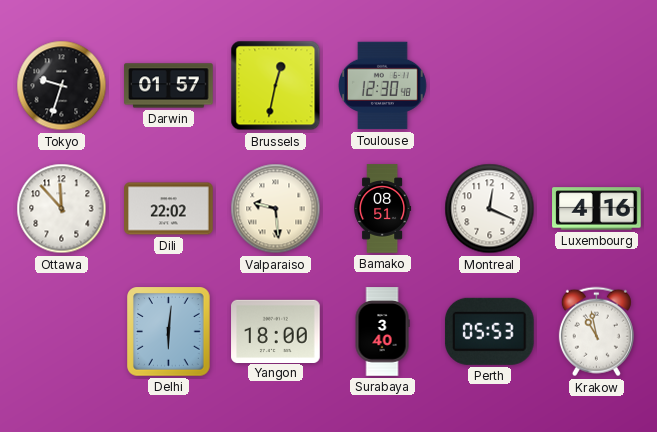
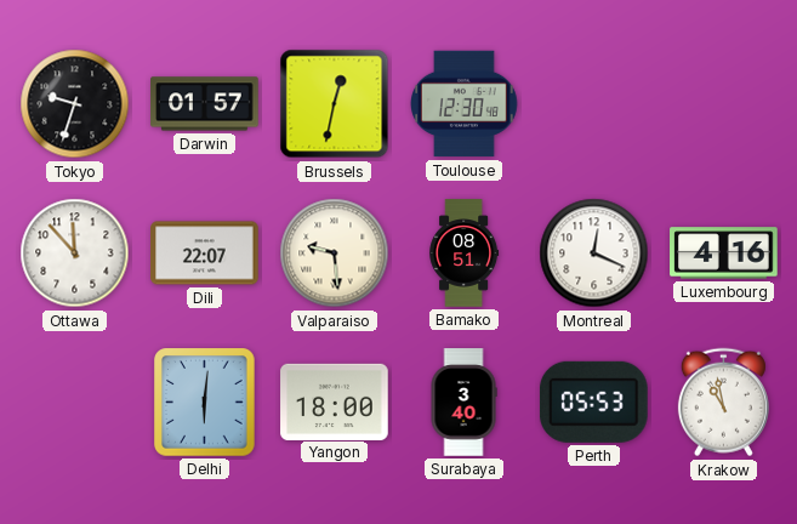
Dili: 22:02 -> 22:07
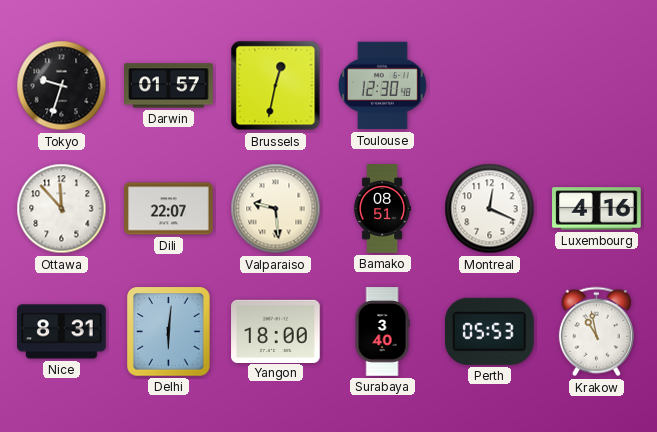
Nice: none -> 8:31
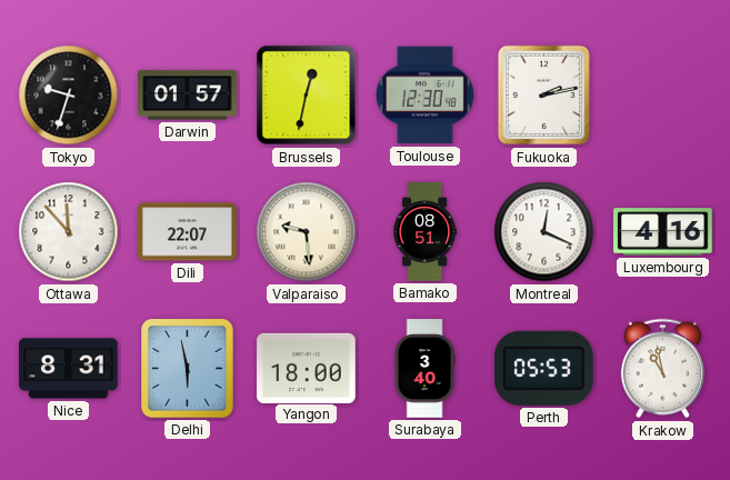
Fukuoka: none -> 2:13
Delhi: 6:01 -> 5:58
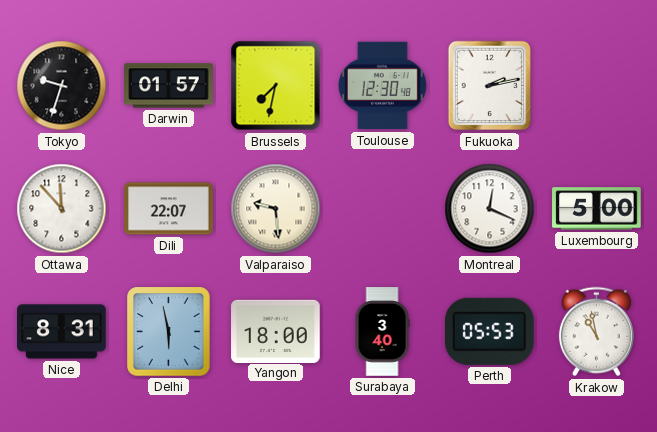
Brussels: 12:32 -> 7:32
Bamako: 08:51 -> none
Luxembourg: 4:16 -> 5:00
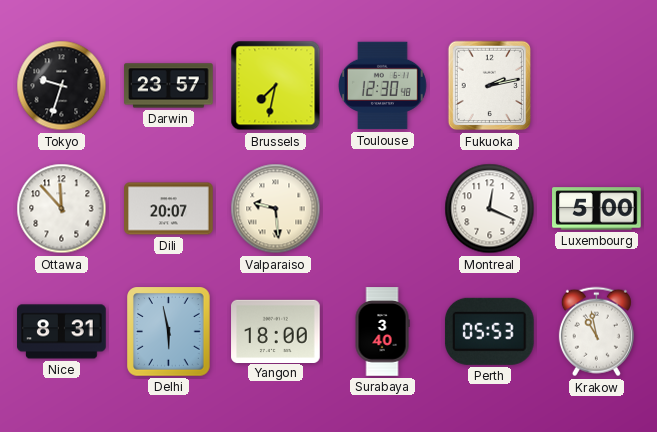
Darwin: 01:57 -> 23:57
Dili: 22:07 -> 20:07
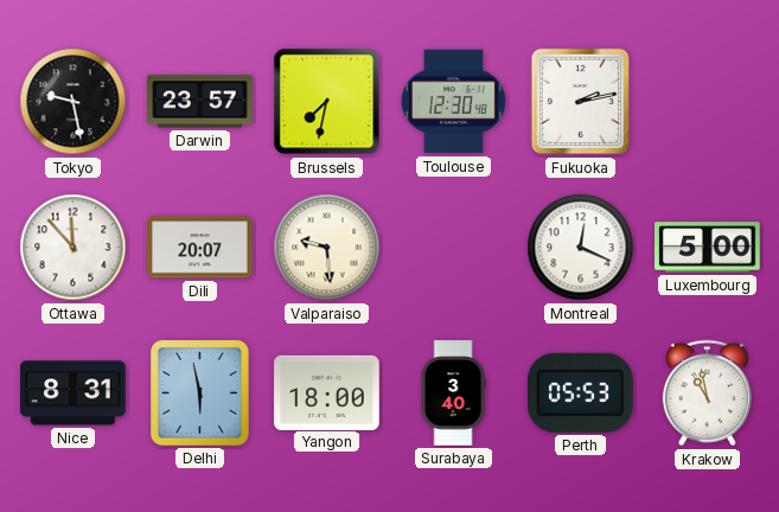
Tokyo: 9:33 -> 9:28
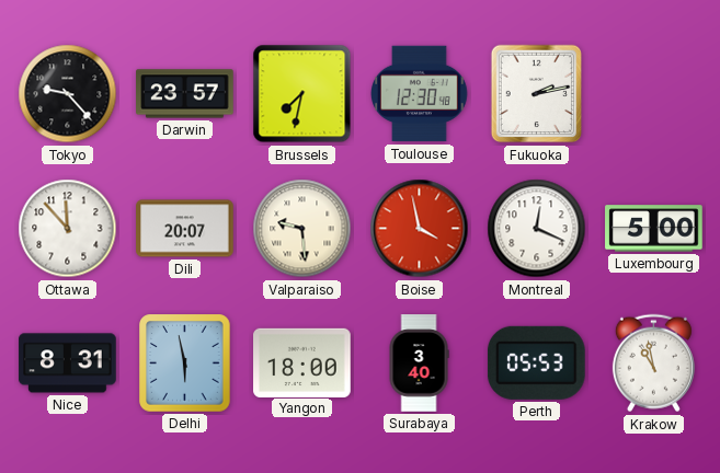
Tokyo: 9:28 -> 9:23
Boise: none -> 3:58
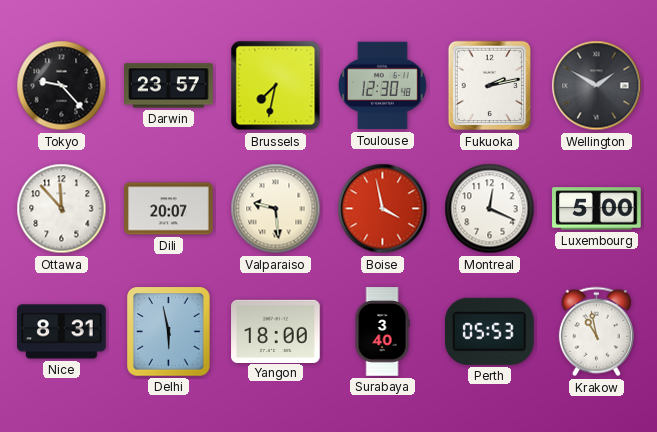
Wellington: none -> 1:50
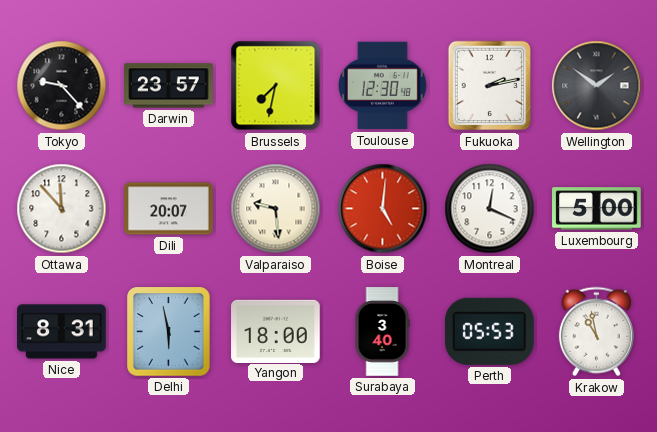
Wellington: 1:50 -> 1:51
Boise: 3:58 -> 5:01
